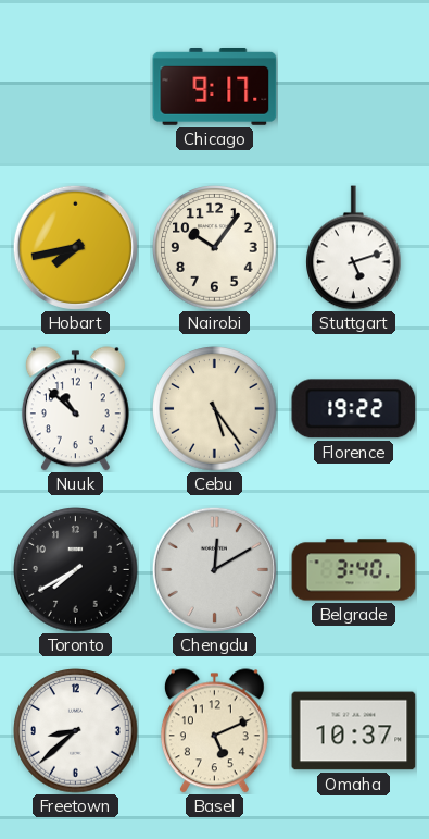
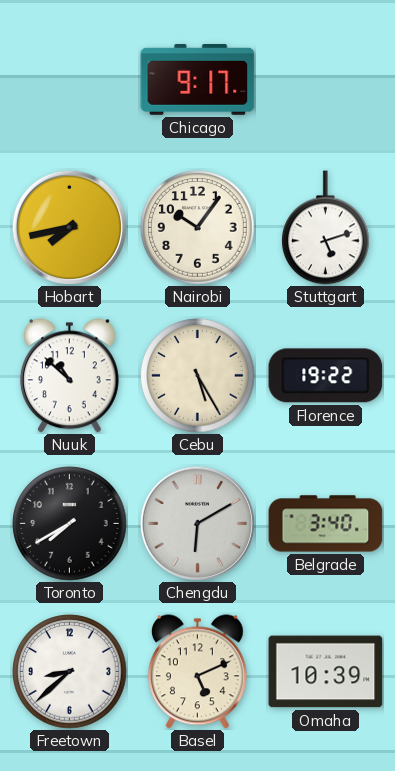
Cebu: 5:24 -> 5:25
Chengdu: 12:10 -> 6:10
Omaha: 10:37 -> 10:39
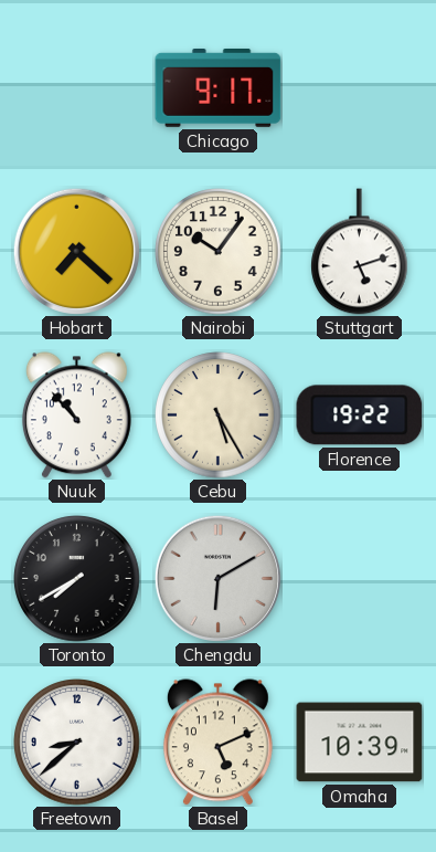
Hobart: 7:43 -> 7:22
Nuuk: 10:52 -> 10:53
Belgrade: 3:40 -> none
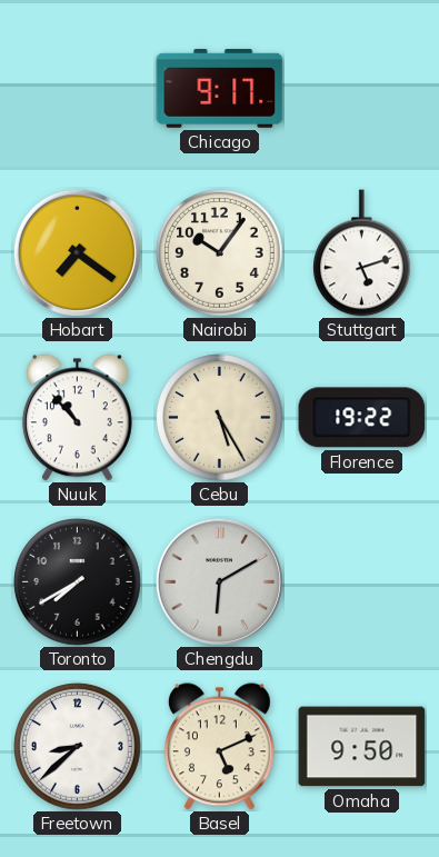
Hobart: 7:22 -> 7:21
Omaha: 10:39 -> 9:50
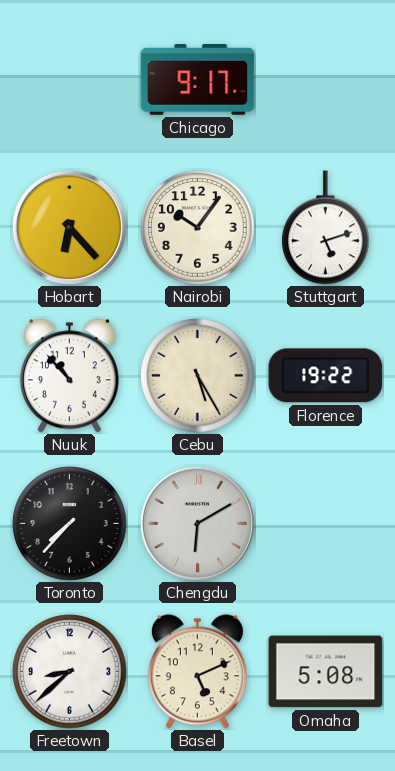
Hobart: 7:21 -> 6:23
Toronto: 7:40 -> 7:37
Omaha: 9:50 -> 5:08
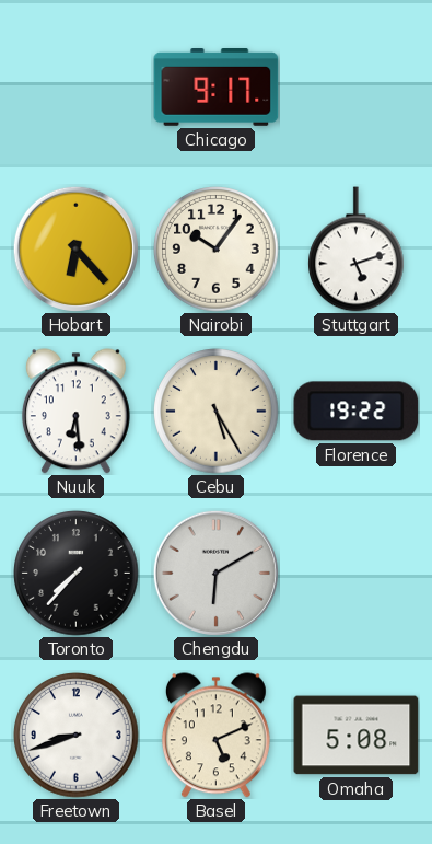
Nuuk: 10:53 -> 6:29
Freetown: 8:38 -> 8:42
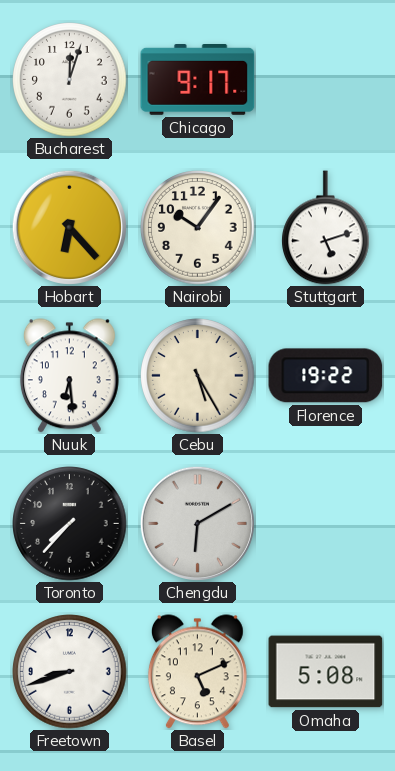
Bucharest: none -> 12:03
